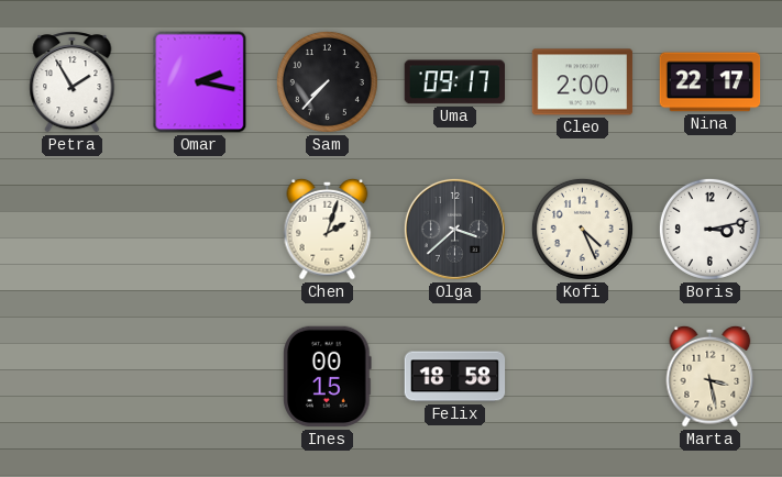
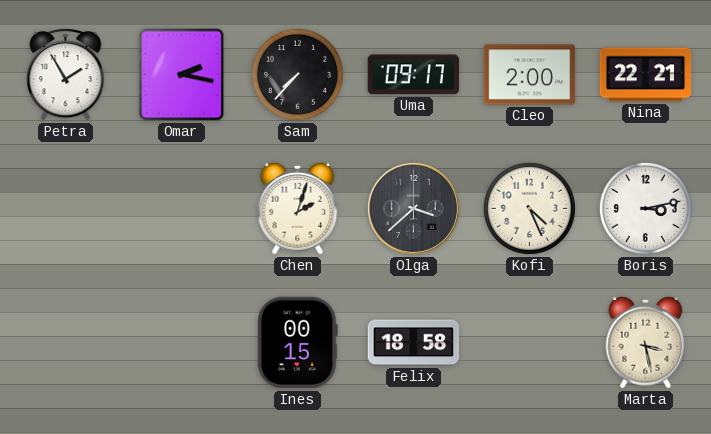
Nina: 22:17 -> 22:21
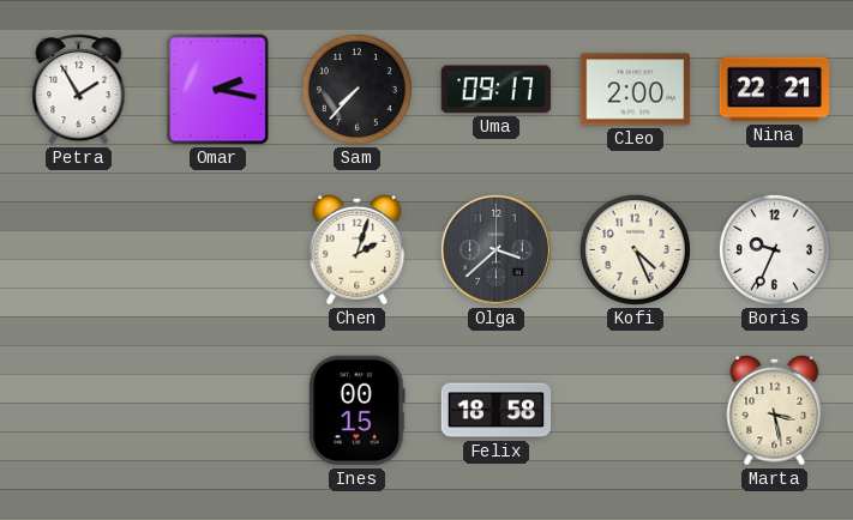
Boris: 3:13 -> 9:34
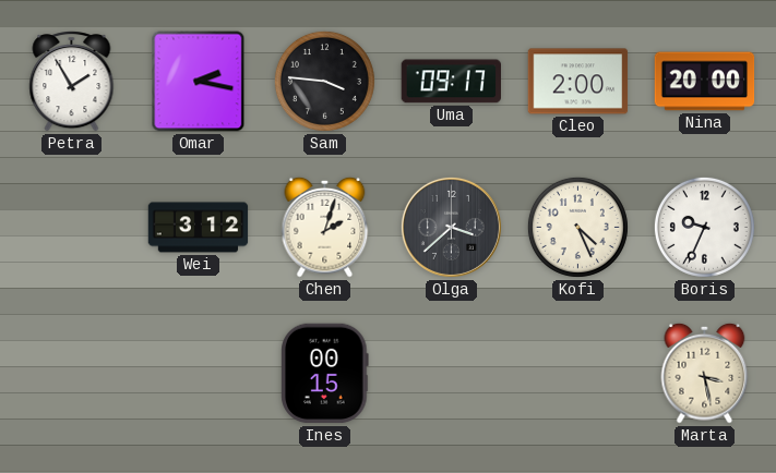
Sam: 7:37 -> 3:46
Nina: 22:21 -> 20:00
Wei: none -> 3:12
Felix: 18:58 -> none
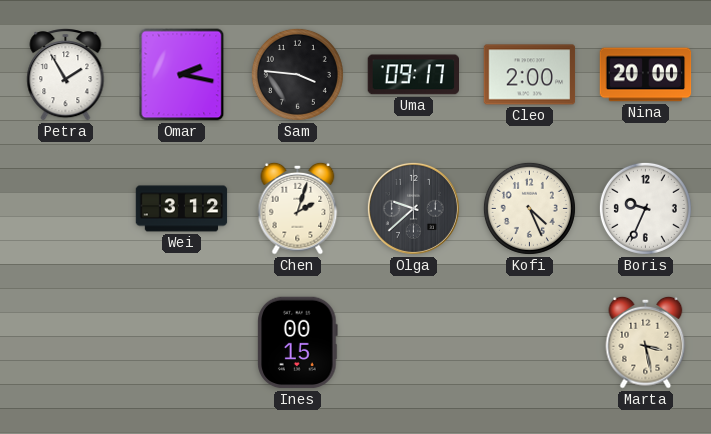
Olga: 3:38 -> 9:38
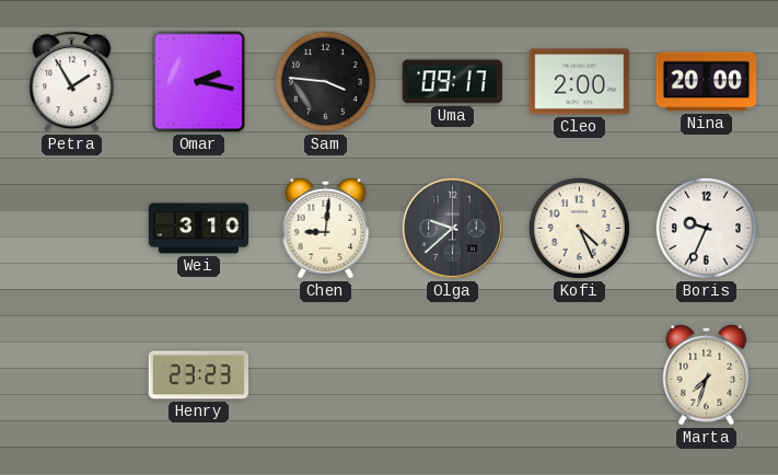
Wei: 3:12 -> 3:10
Chen: 2:03 -> 9:01
Henry: none -> 23:23
Ines: 00:15 -> none
Marta: 3:28 -> 7:33
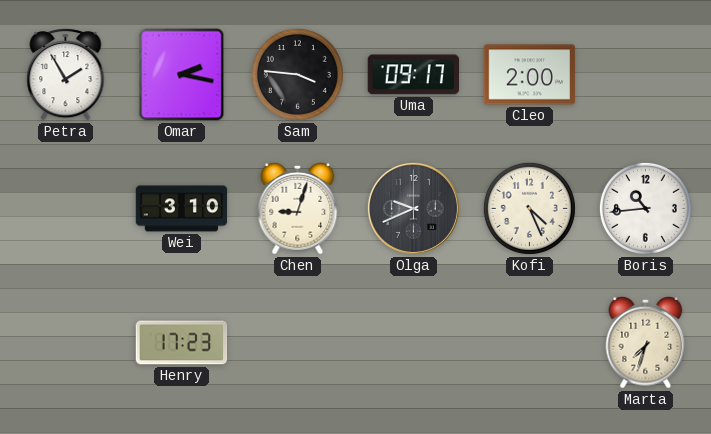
Nina: 20:00 -> none
Chen: 9:01 -> 9:03
Olga: 9:38 -> 9:41
Boris: 9:34 -> 10:44
Henry: 23:23 -> 17:23
